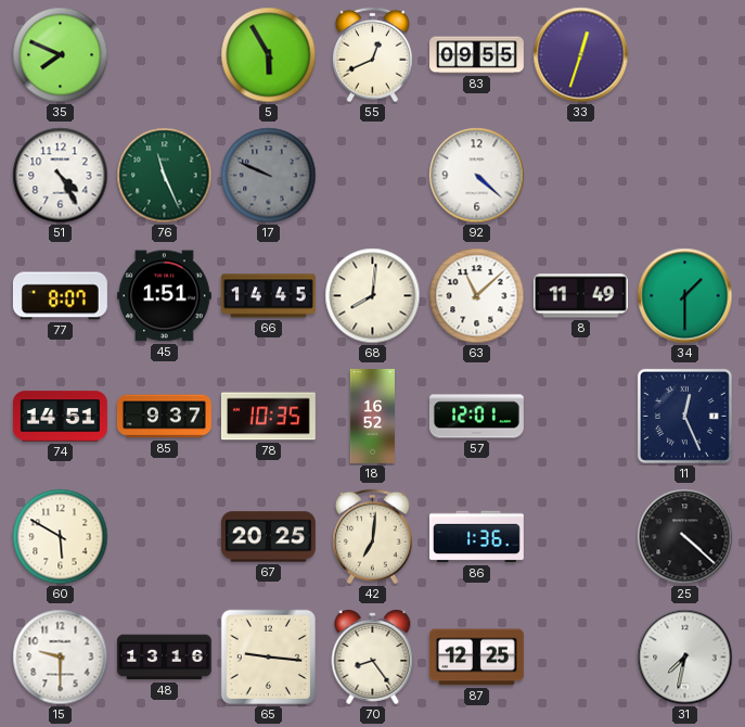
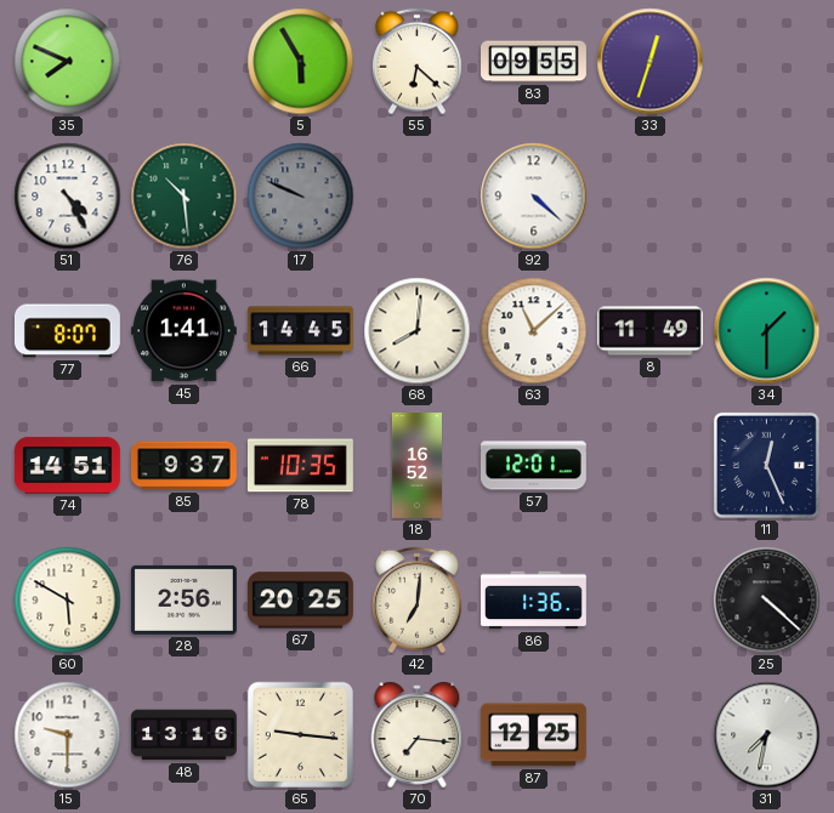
55: 12:41 -> 6:22
76: 11:26 -> 10:29
45: 1:51 -> 1:41
28: none -> 2:56
70: 8:24 -> 7:16
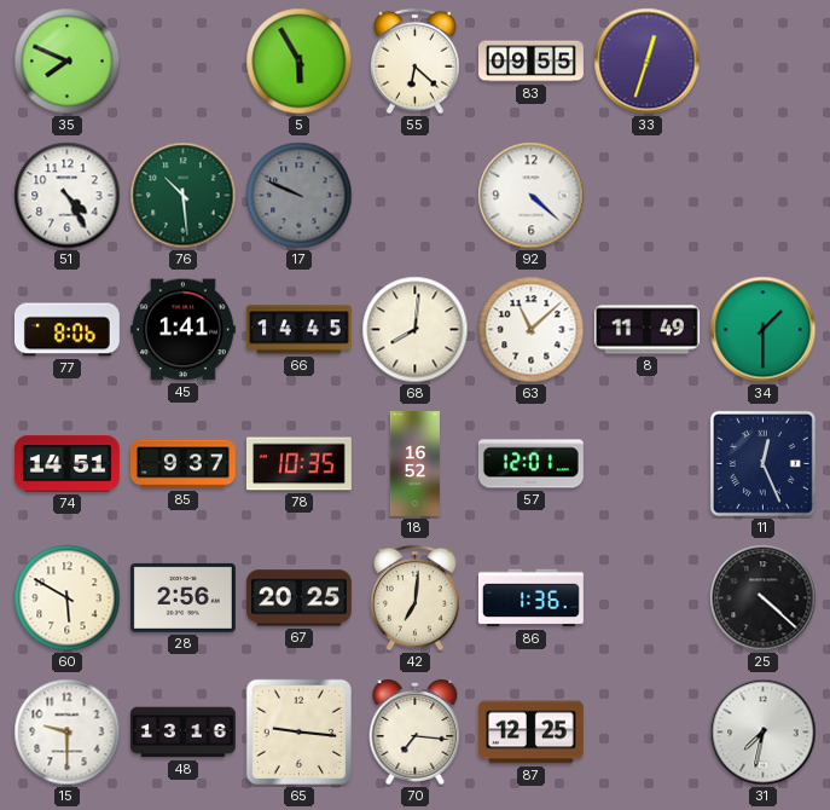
77: 8:07 -> 8:06
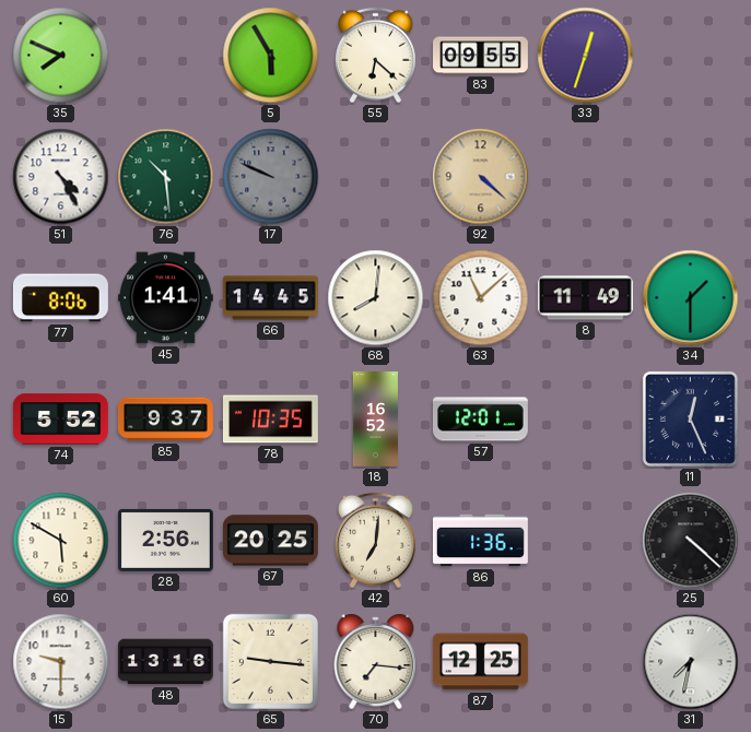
92 dial: white -> champagne
74: 14:51 -> 5:52
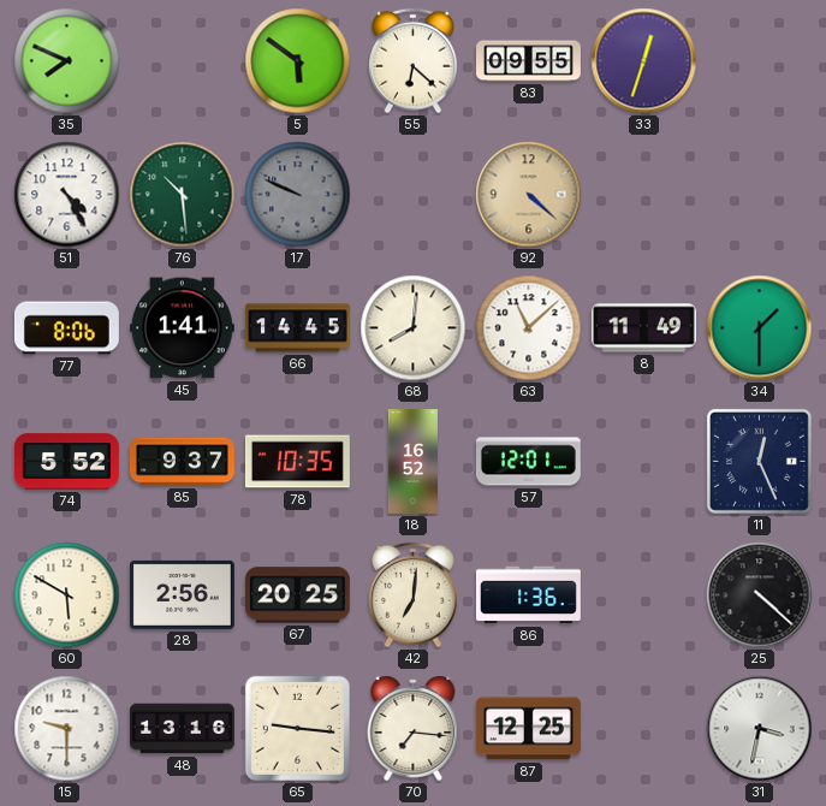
5: 5:55 -> 5:51
31: 7:32 -> 3:32
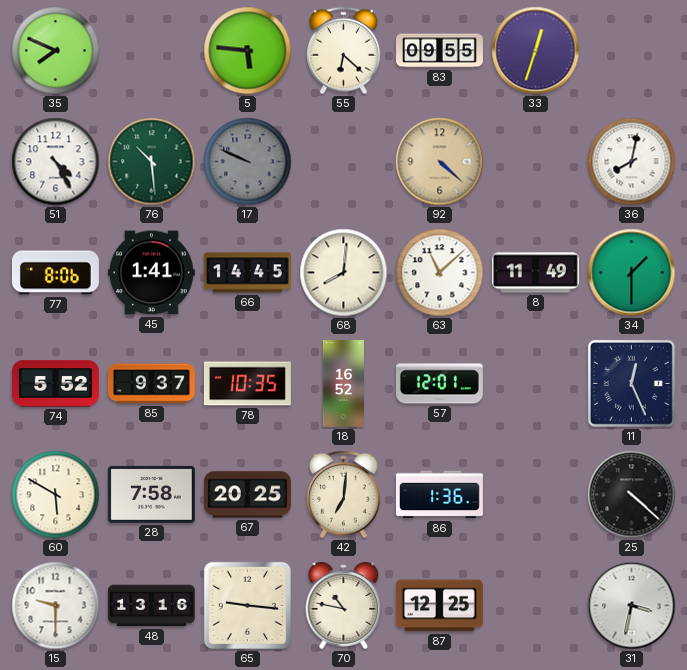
5: 5:51 -> 5:46
36: none -> 8:02
28: 2:56 -> 7:58
70: 7:16 -> 10:47
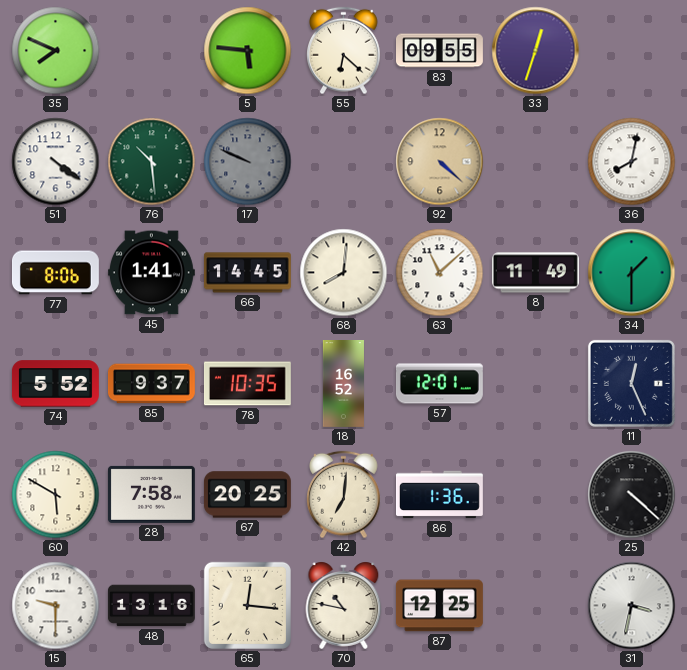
51: 4:25 -> 4:21
65: 9:16 -> 12:16
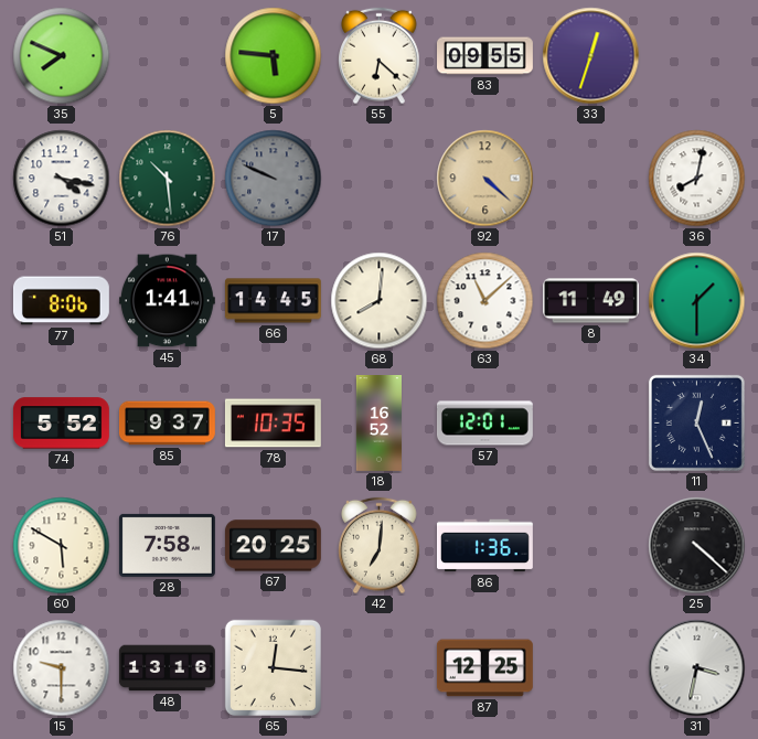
51: 4:21 -> 4:17
70: 10:47 -> none
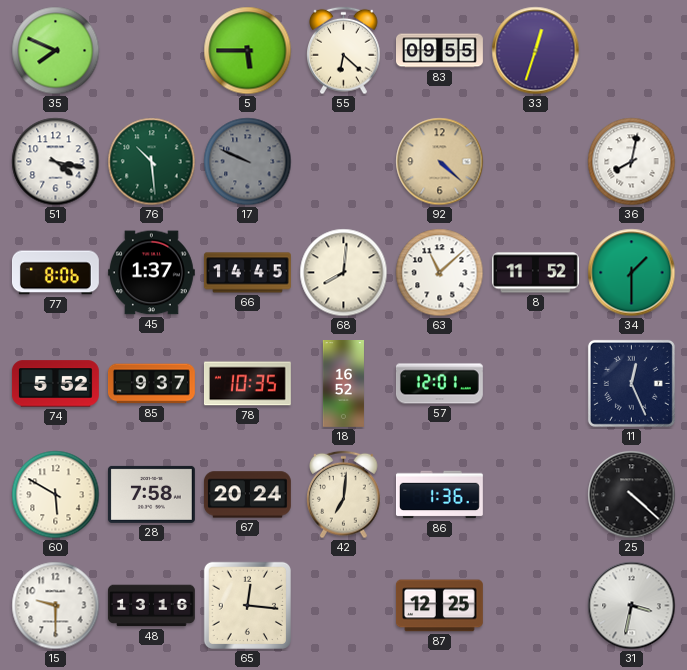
5: 5:46 -> 5:45
45: 1:41 -> 1:37
8: 11:49 -> 11:52
67: 20:25 -> 20:24
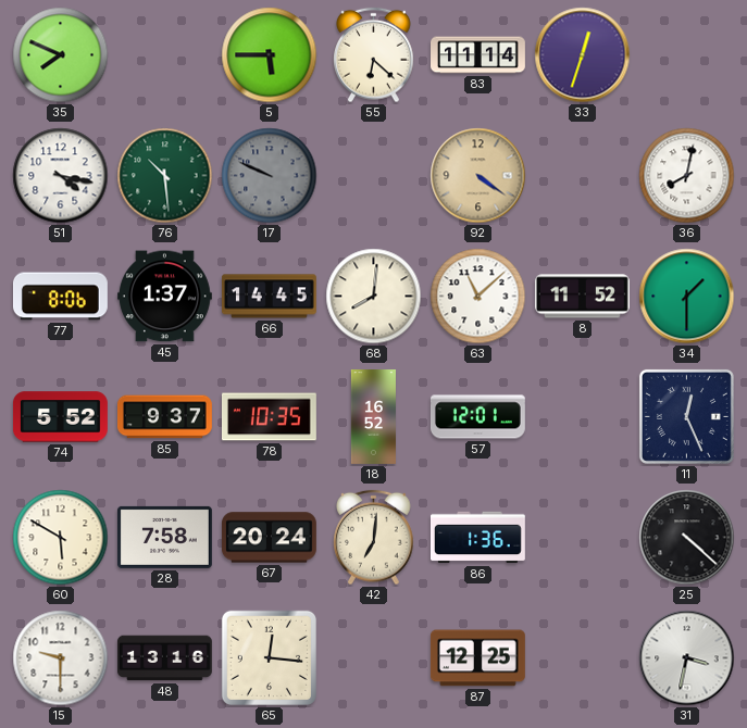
83: 09:55 -> 11:14
92: 4:22 -> 4:21
